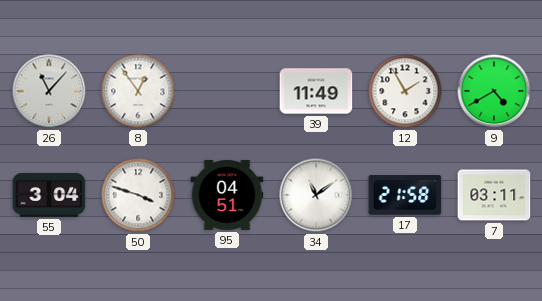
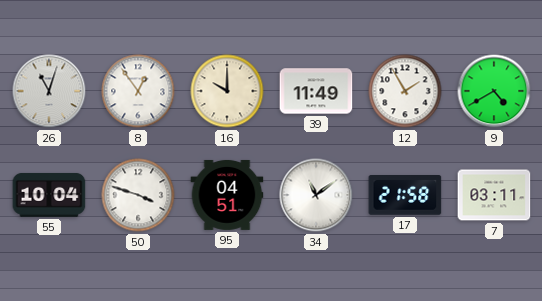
26: 11:07 -> 11:03
16: none -> 10:00
55: 3:04 -> 10:04
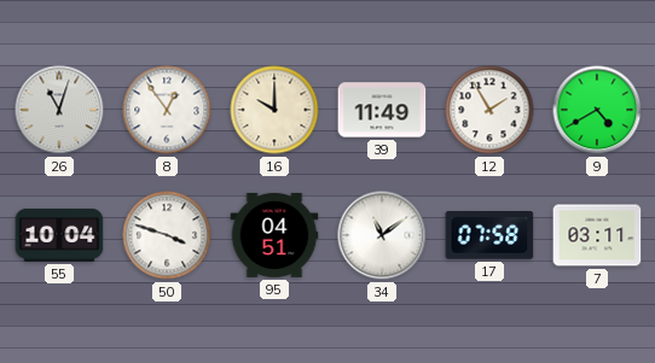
17: 21:58 -> 07:58
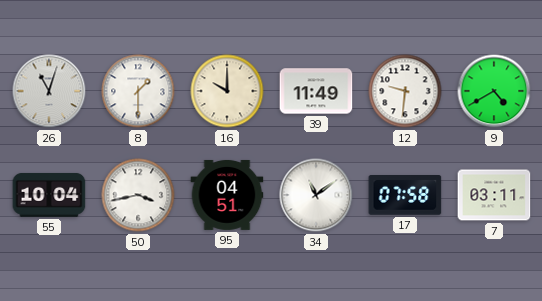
8: 12:54 -> 1:30
12: 1:55 -> 9:31
50: 3:48 -> 3:43
